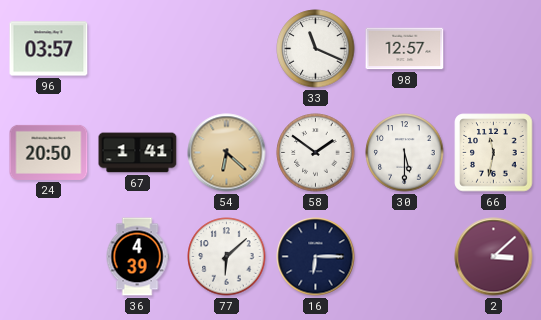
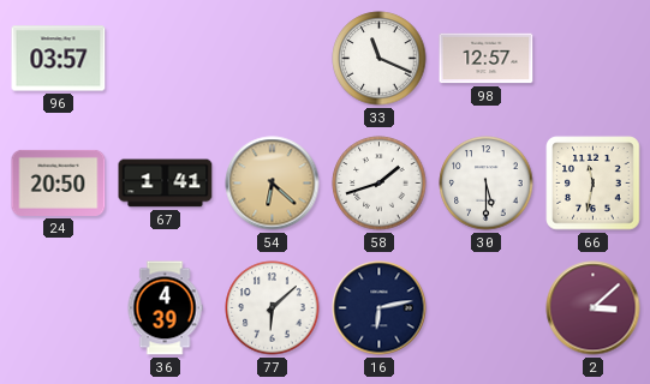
58: 1:51 -> 1:42
16: 6:15 -> 6:13
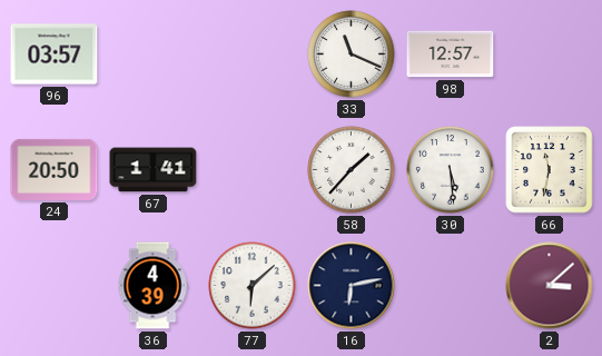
54: 6:22 -> none
58: 1:42 -> 1:37
30: 5:30 -> 5:29
